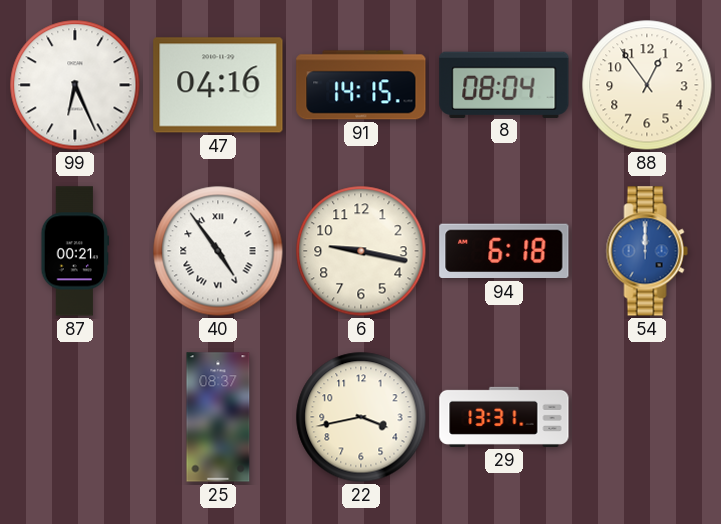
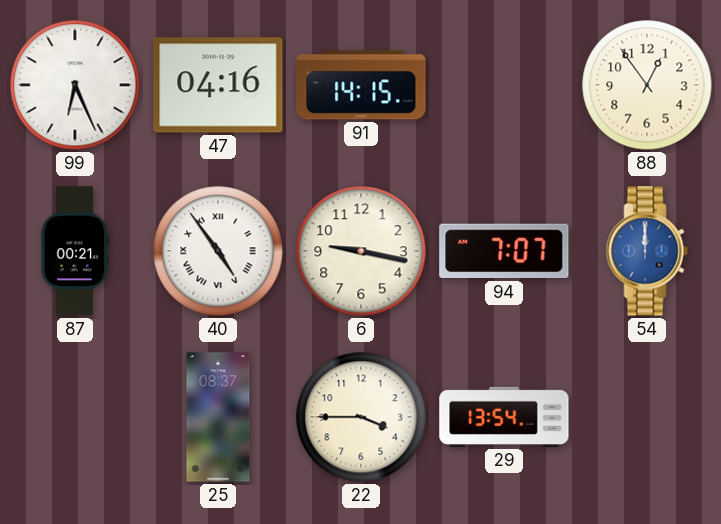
8: 08:04 -> none
94: 6:18 -> 7:07
22: 3:43 -> 3:45
29: 13:31 -> 13:54
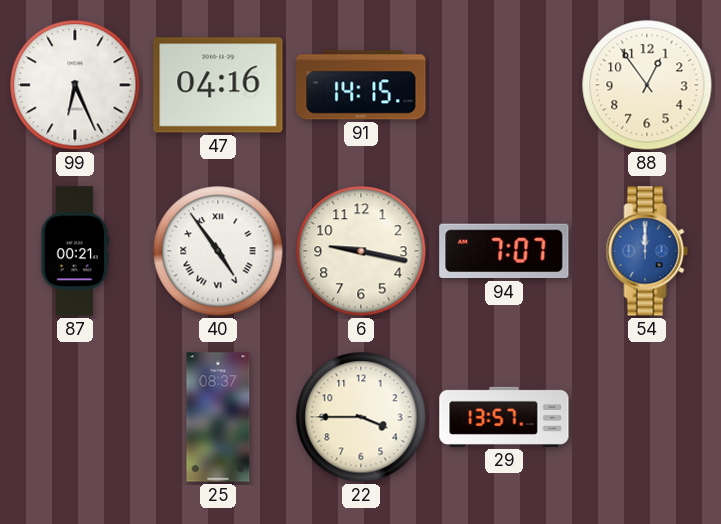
29: 13:54 -> 13:57
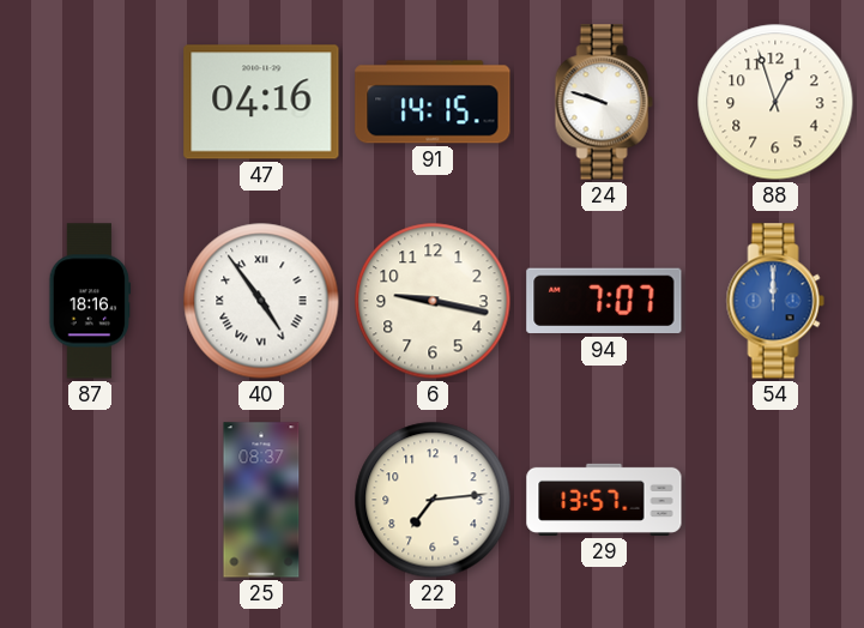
99: 6:26 -> none
24: none -> 9:48
88: 12:54 -> 12:57
87: 00:21 -> 18:16
22: 3:45 -> 7:14
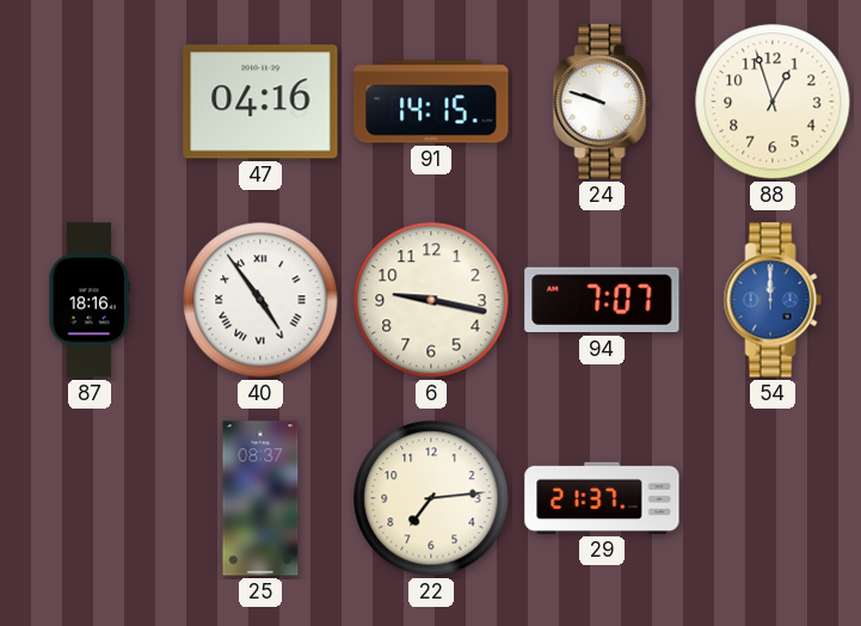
29: 13:57 -> 21:37
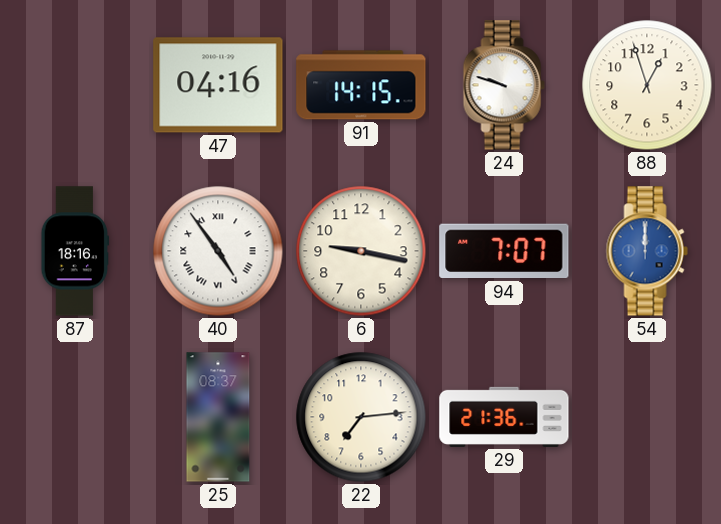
29: 21:37 -> 21:36
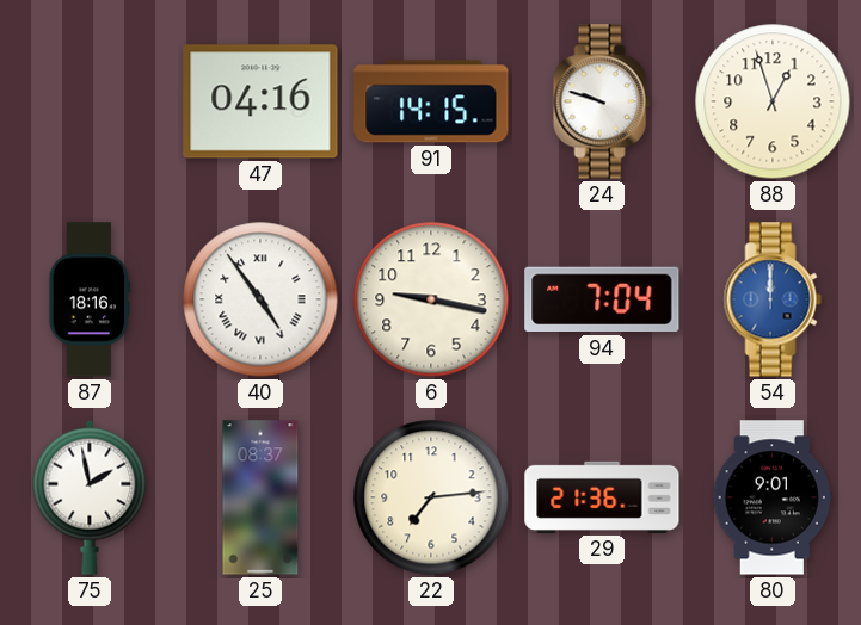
94: 7:07 -> 7:04
75: none -> 1:58
80: none -> 9:01
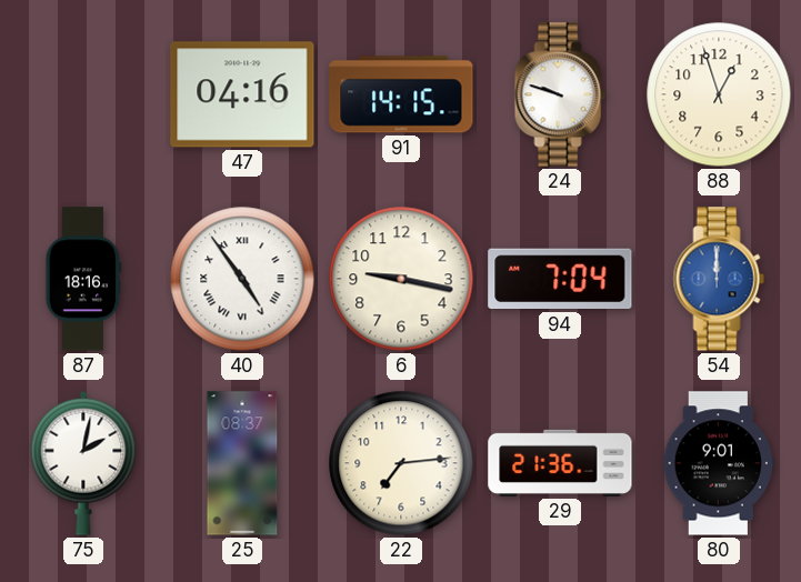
75: 1:58 -> 2:02
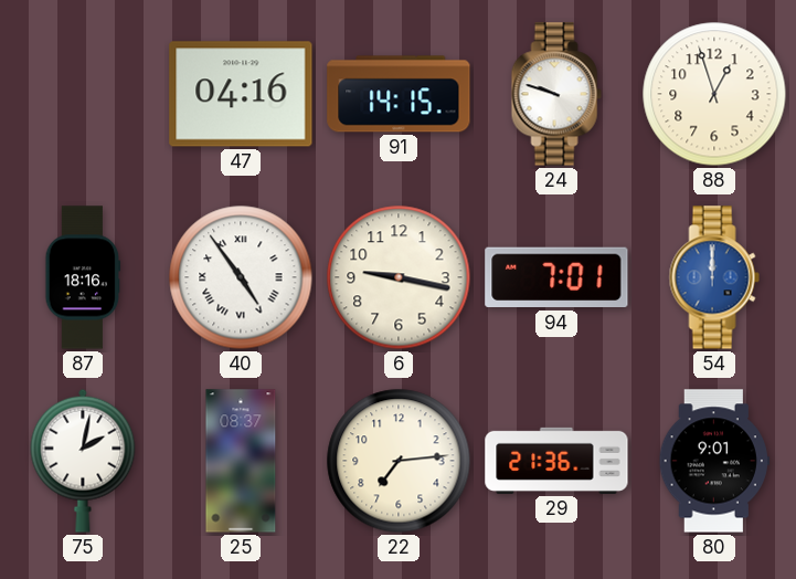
94: 7:04 -> 7:01
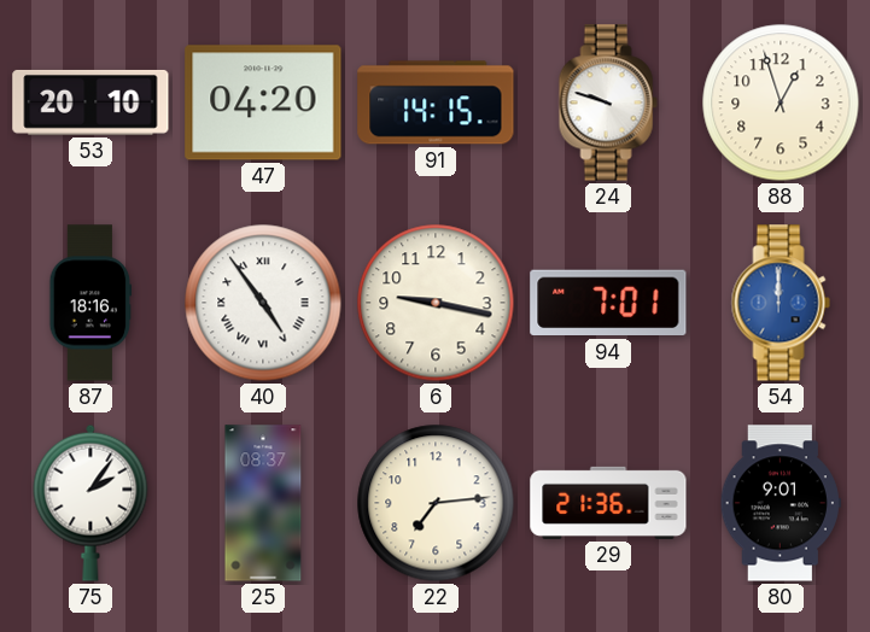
53: none -> 20:10
47: 04:16 -> 04:20
75: 2:02 -> 2:06
